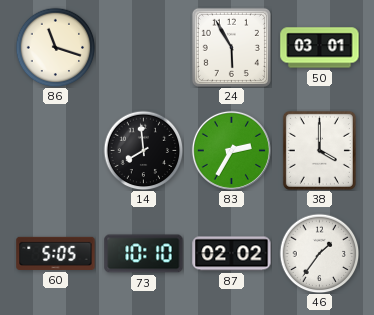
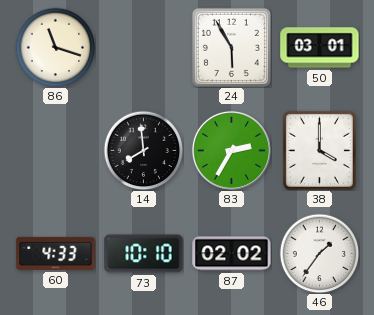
60: 5:05 -> 4:33
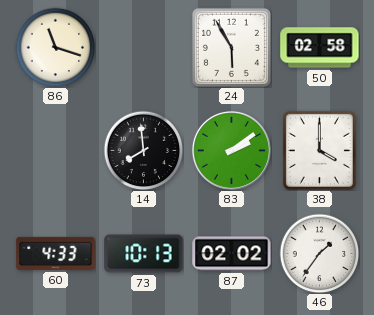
50: 03:01 -> 02:58
83: 2:35 -> 2:09
73: 10:10 -> 10:13
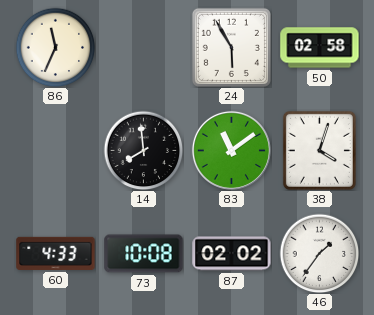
86: 11:18 -> 11:34
83: 2:09 -> 11:09
38: 4:00 -> 4:03
73: 10:13 -> 10:08
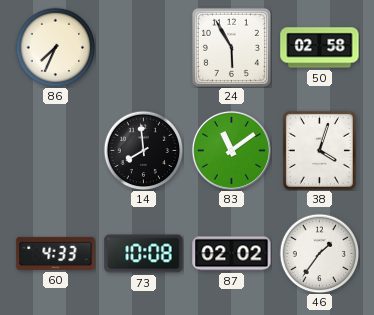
86: 11:34 -> 7:34
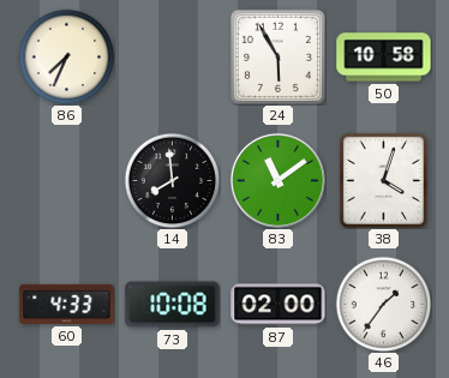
50: 02:58 -> 10:58
87: 02:02 -> 02:00
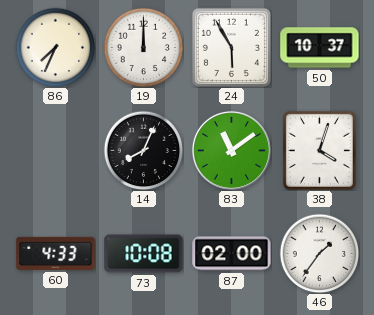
19: none -> 12:00
50: 10:58 -> 10:37
14: 7:59 -> 8:04
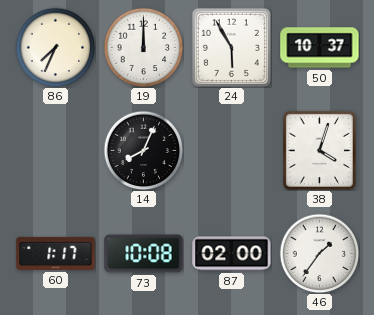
83: 11:09 -> none
60: 4:33 -> 1:17
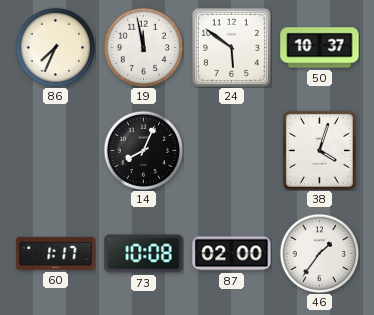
19: 12:00 -> 11:58
24: 5:55 -> 5:51
